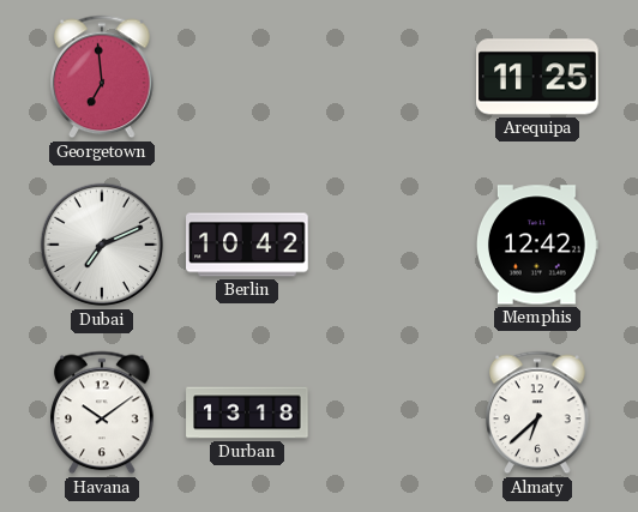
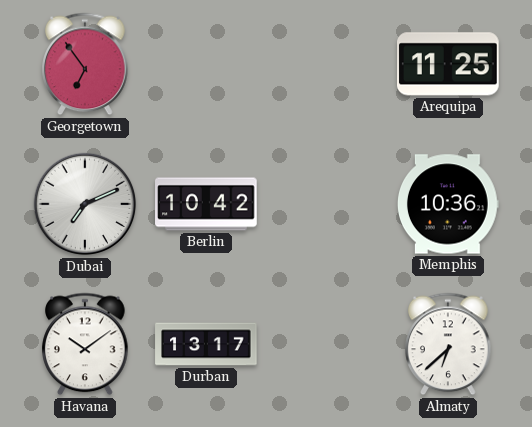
Georgetown: 6:59 -> 6:54
Memphis: 12:42 -> 10:36
Durban: 13:18 -> 13:17
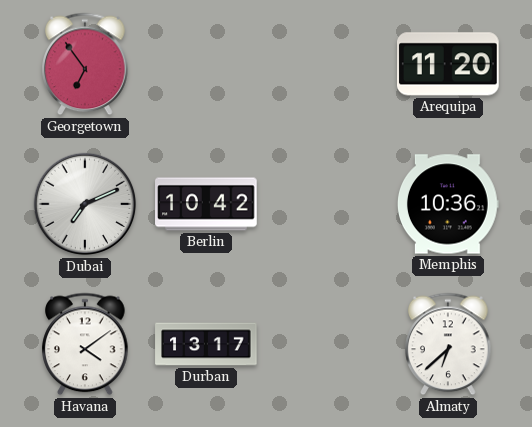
Arequipa: 11:25 -> 11:20
Havana: 10:09 -> 4:09
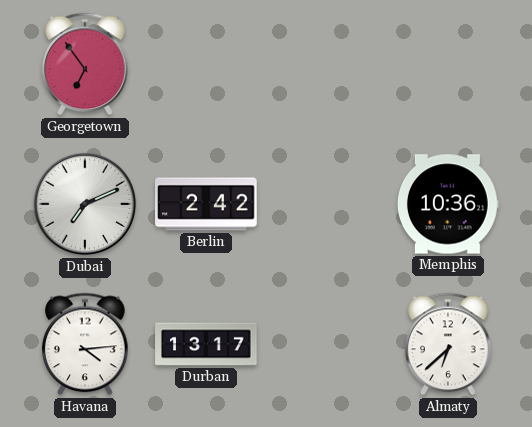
Arequipa: 11:20 -> none
Berlin: 10:42 -> 2:42
Havana: 4:09 -> 4:14
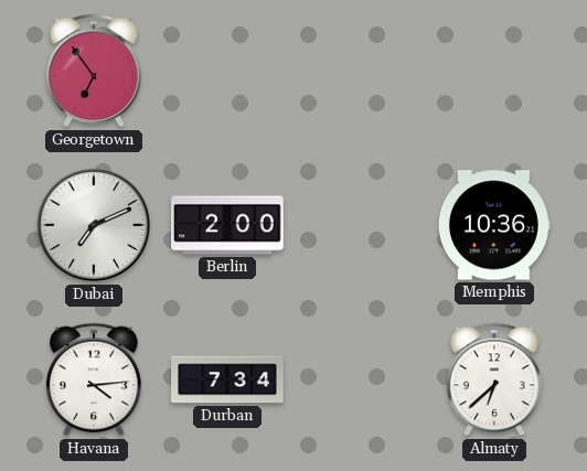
Berlin: 2:42 -> 2:00
Durban: 13:17 -> 7:34
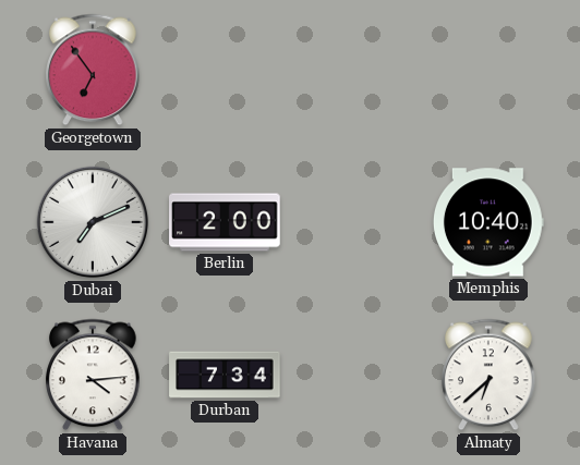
Memphis: 10:36 -> 10:40
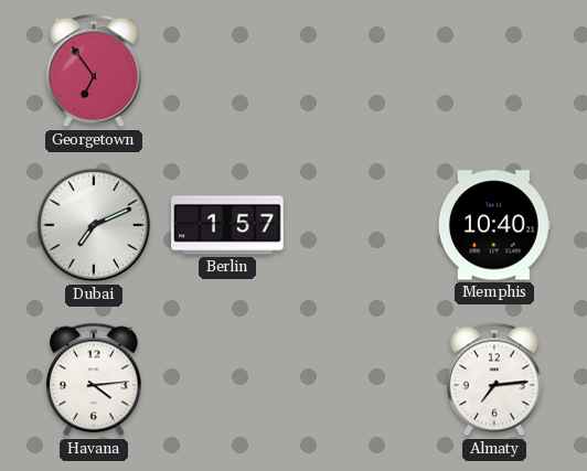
Berlin: 2:00 -> 1:57
Durban: 7:34 -> none
Almaty: 6:38 -> 7:14
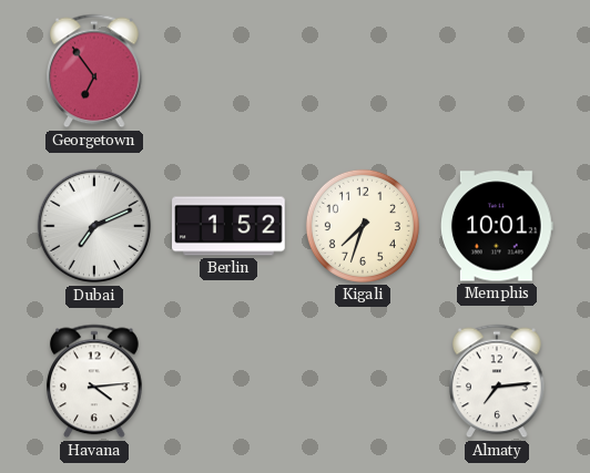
Berlin: 1:57 -> 1:52
Kigali: none -> 7:33
Memphis: 10:40 -> 10:01
